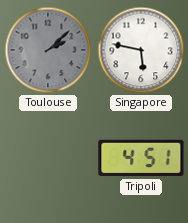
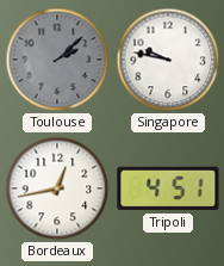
Singapore: 5:47 -> 9:47
Bordeaux: none -> 12:43
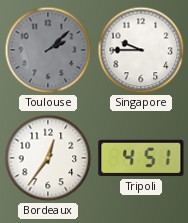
Singapore: 9:47 -> 9:45
Bordeaux: 12:43 -> 12:36
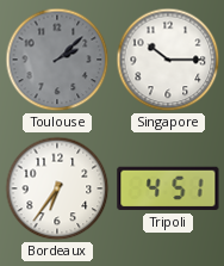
Singapore: 9:45 -> 10:15
Bordeaux: 12:36 -> 6:36
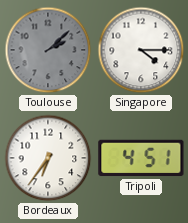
Singapore: 10:15 -> 4:15
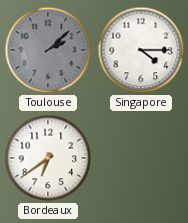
Bordeaux: 6:36 -> 6:39
Tripoli: 4:51 -> none
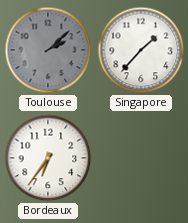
Singapore: 4:15 -> 1:37
Bordeaux: 6:39 -> 6:36
